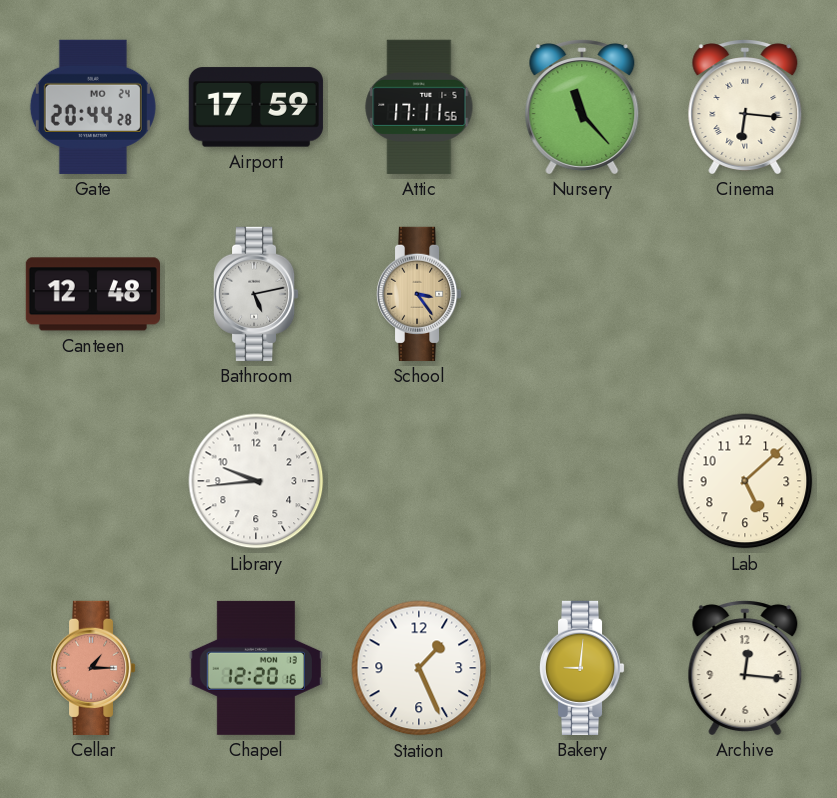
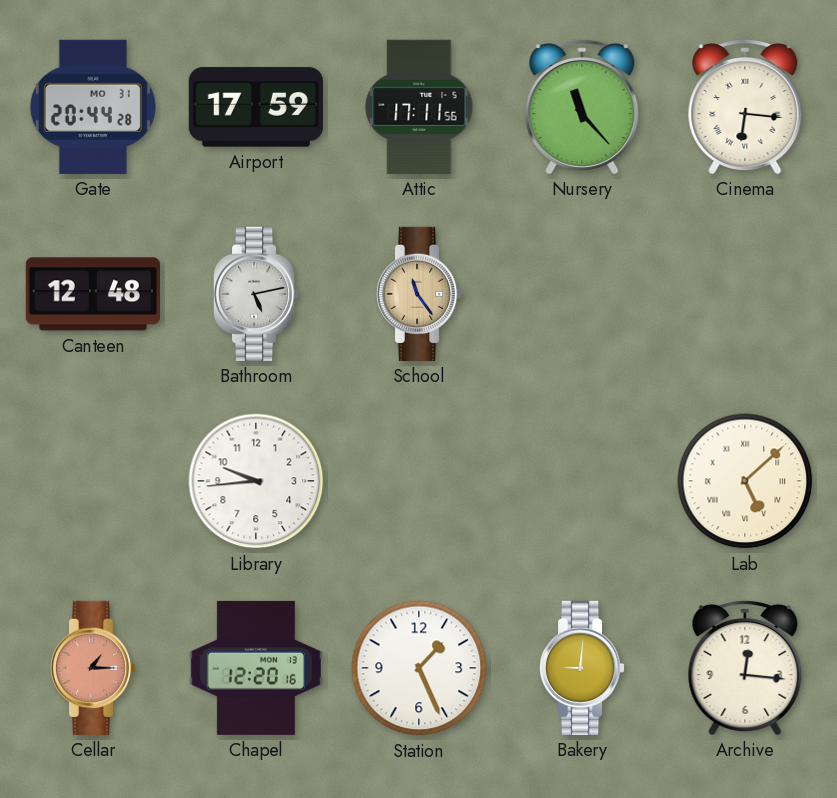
Gate date: MO 24 -> MO 31
School: 3:24 -> 11:24
Lab numerals: Arabic -> Roman
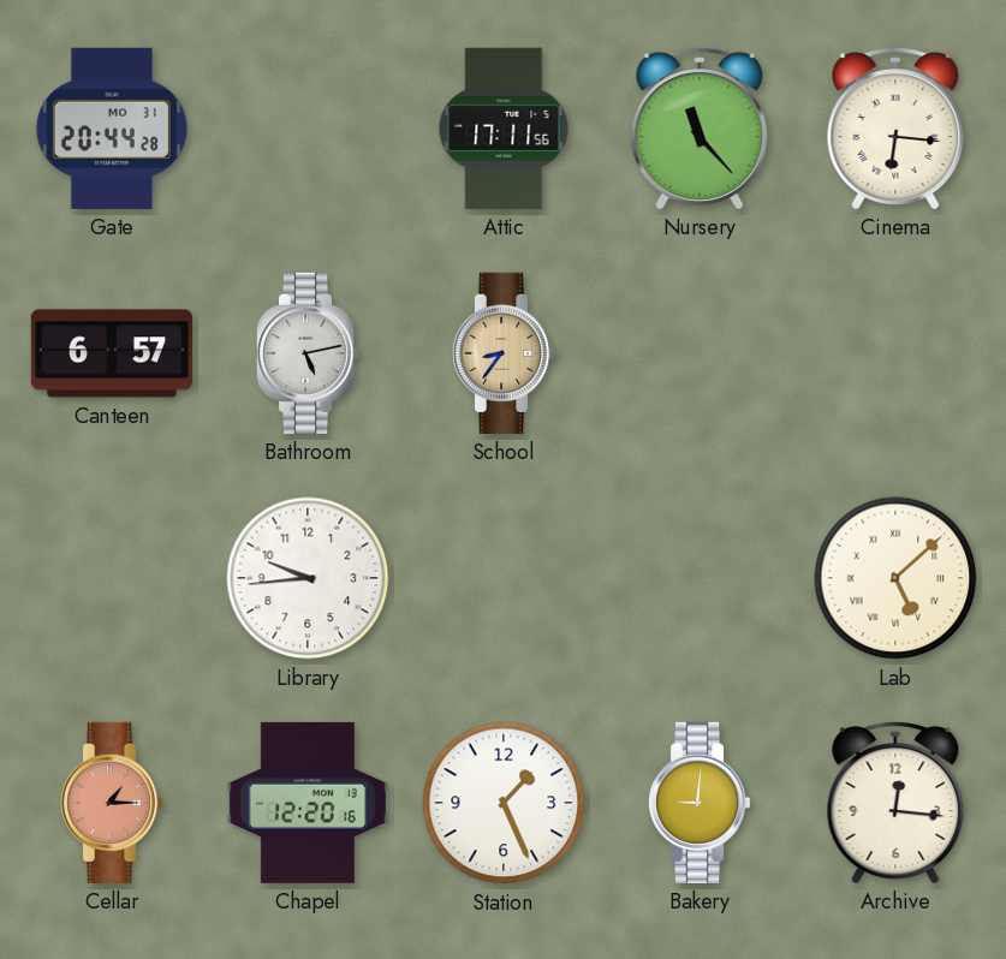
Airport: 17:59 -> none
Canteen: 12:48 -> 6:57
School: 11:24 -> 8:36
